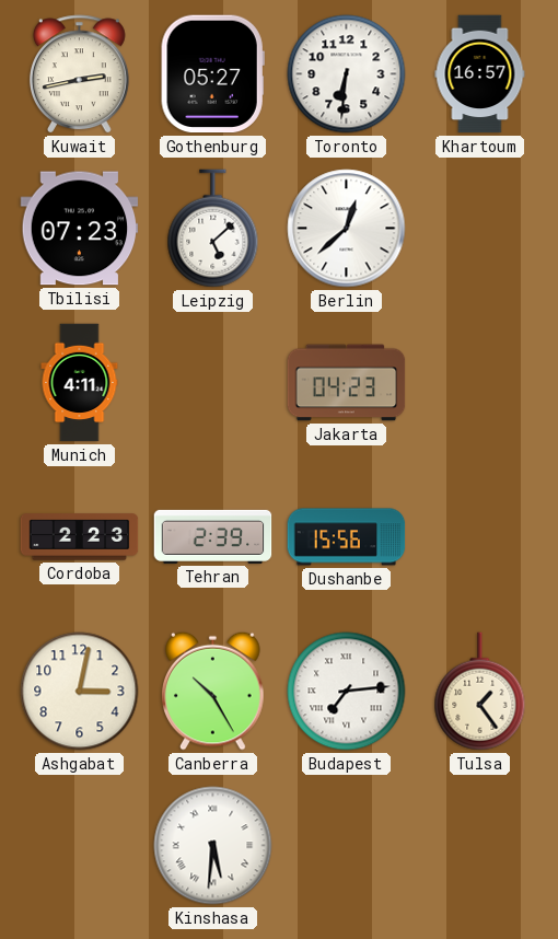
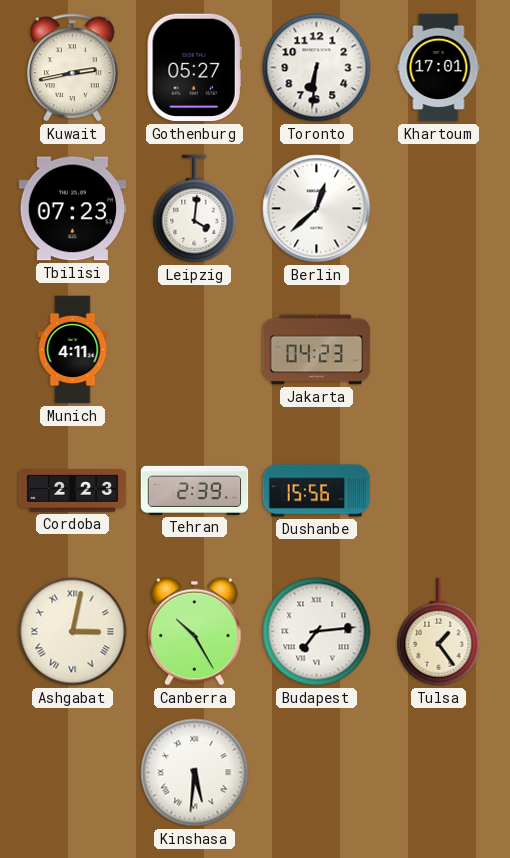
Khartoum: 16:57 -> 17:01
Leipzig: 5:08 -> 4:01
Ashgabat numerals: Arabic -> Roman
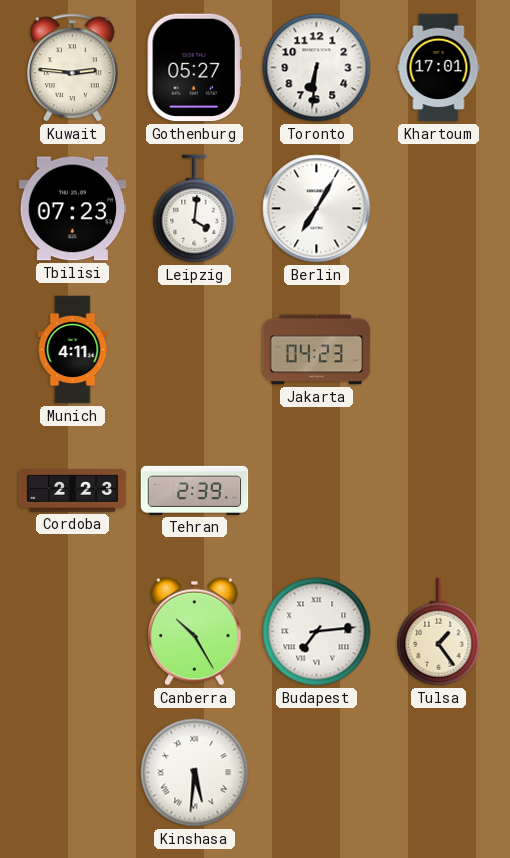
Kuwait: 2:43 -> 2:46
Berlin: 12:38 -> 7:05
Dushanbe: 15:56 -> none
Ashgabat: 3:02 -> none
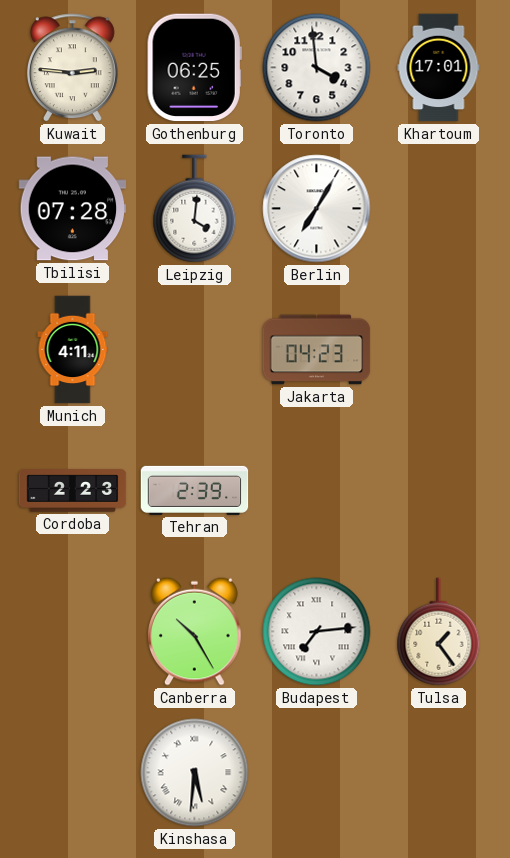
Gothenburg: 05:27 -> 06:25
Toronto: 6:31 -> 3:59
Tbilisi: 07:23 -> 07:28
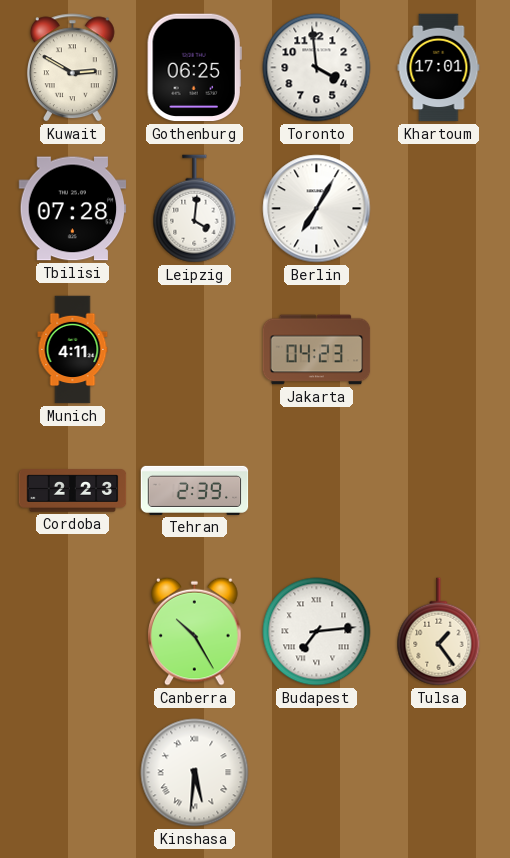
Kuwait: 2:46 -> 2:50
